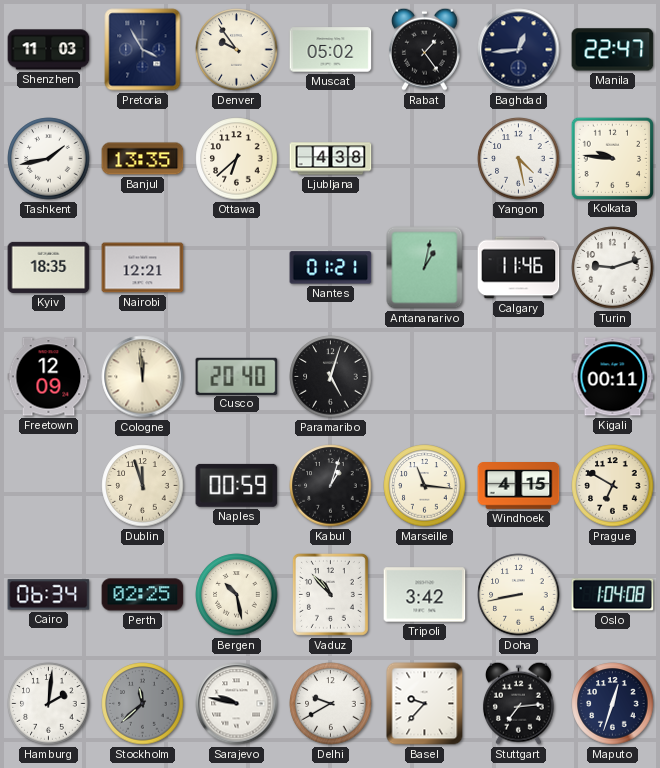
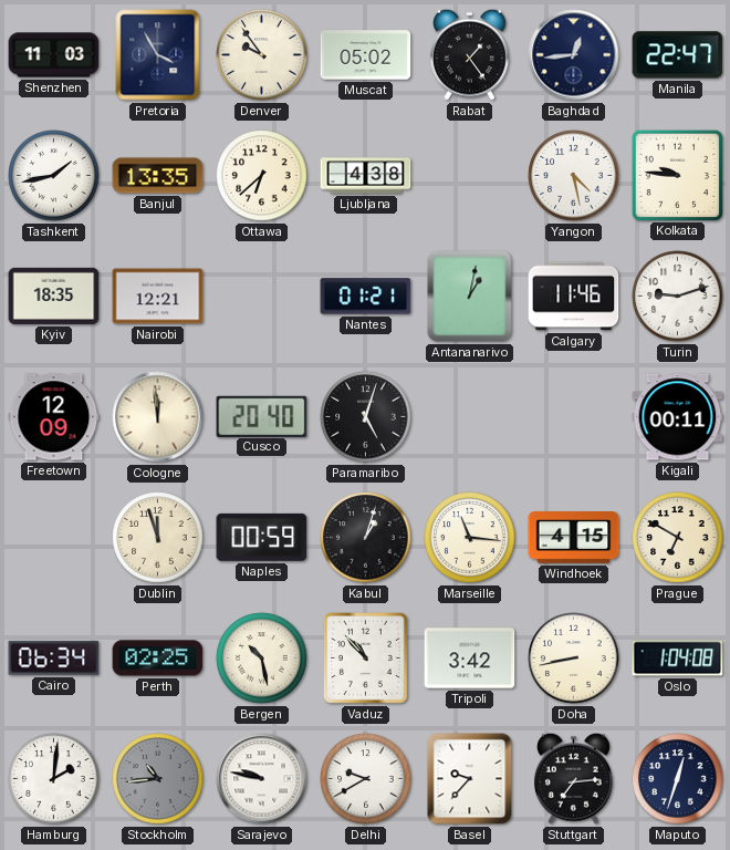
Stockholm: 11:38 -> 10:44
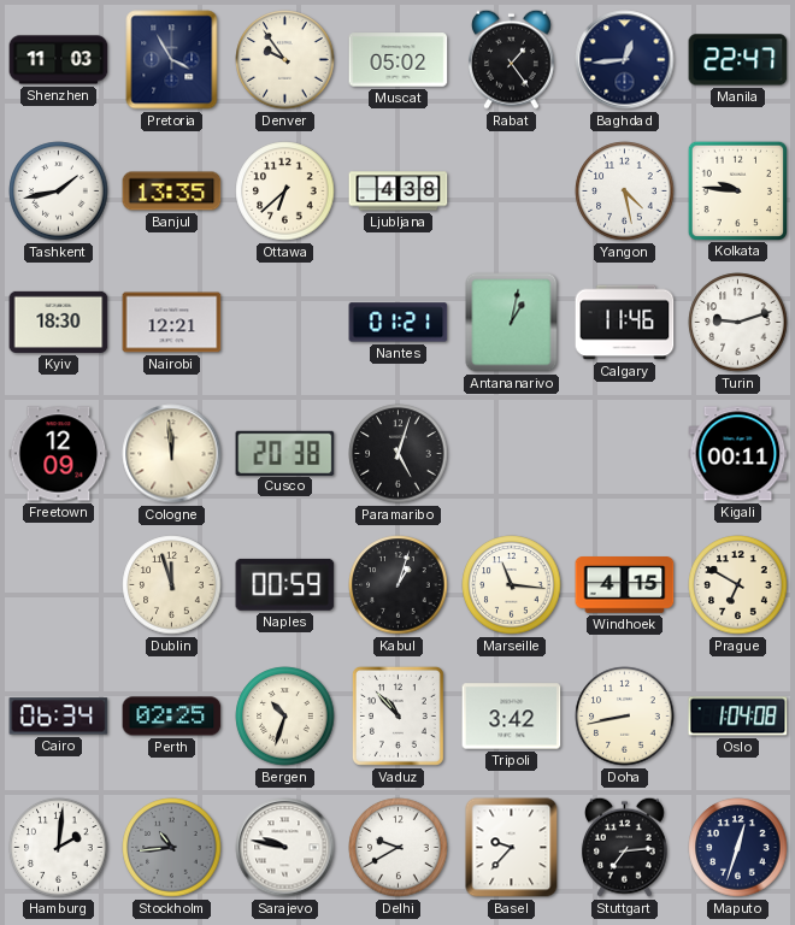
Kyiv: 18:35 -> 18:30
Cusco: 20:40 -> 20:38
Bergen: 10:28 -> 10:33
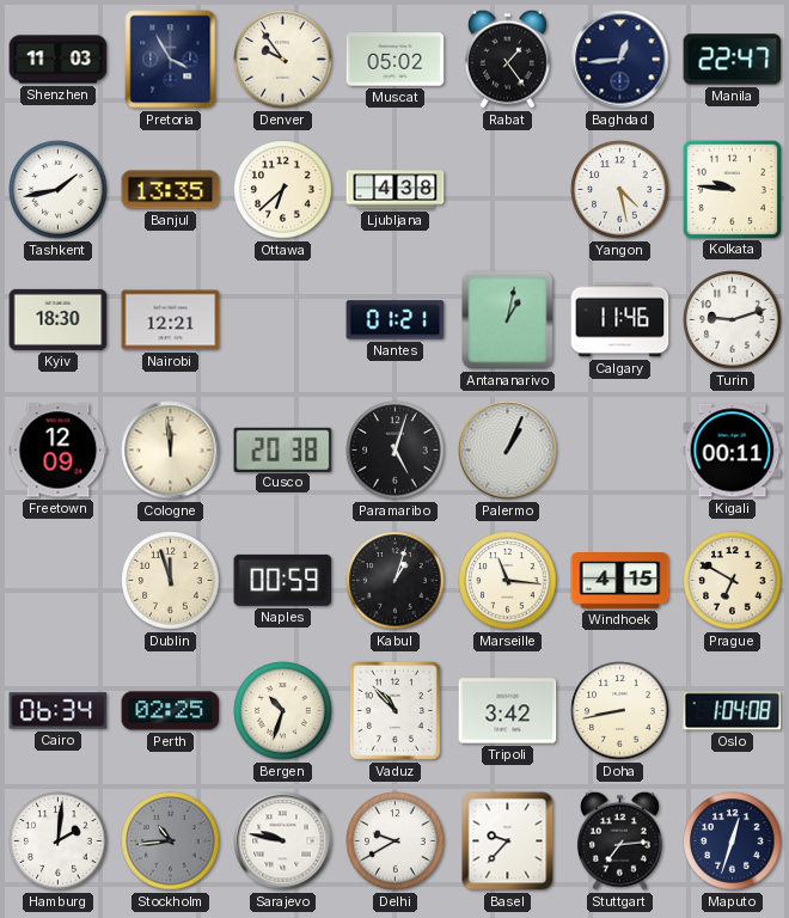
Palermo: none -> 1:04
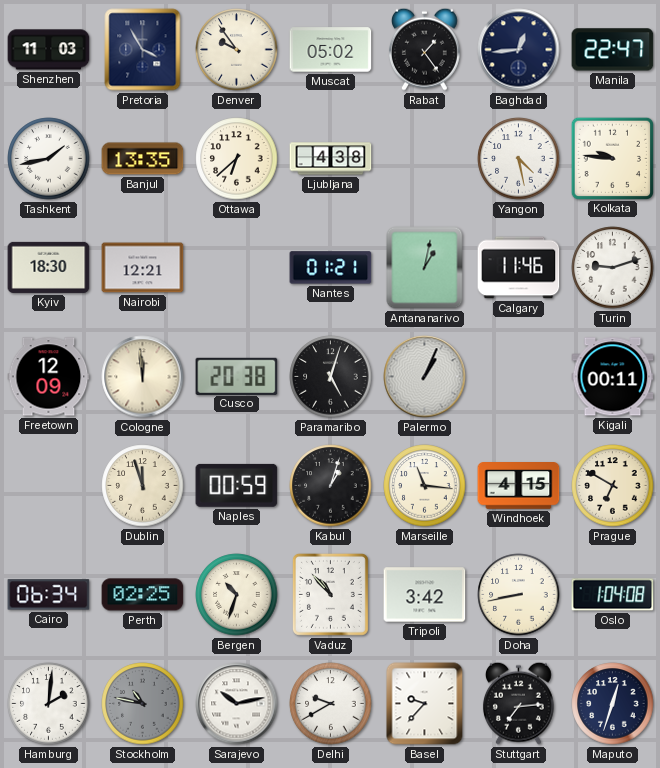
Stockholm: 10:44 -> 10:47
Sarajevo: 9:47 -> 10:13
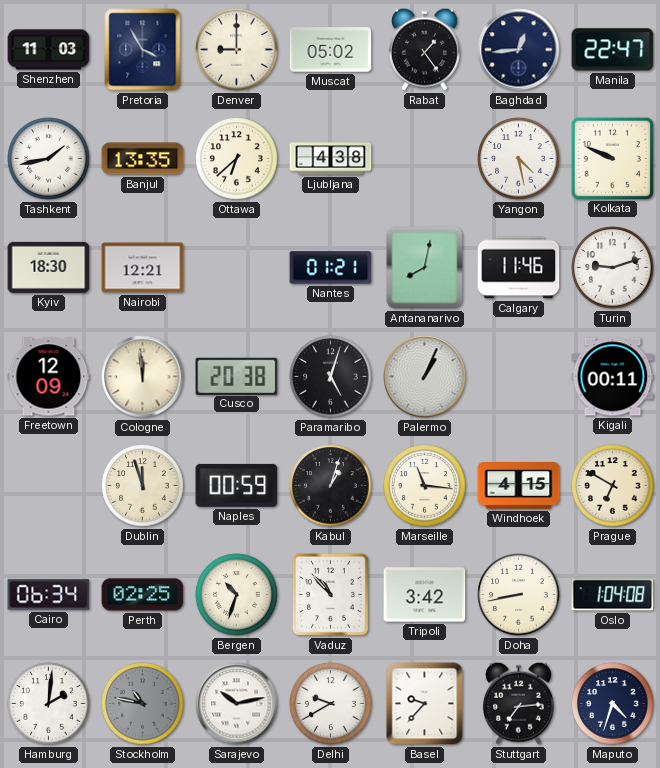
Denver: 9:54 -> 9:00
Kolkata: 9:46 -> 9:49
Antananarivo: 1:02 -> 8:02
Maputo: 12:33 -> 4:33
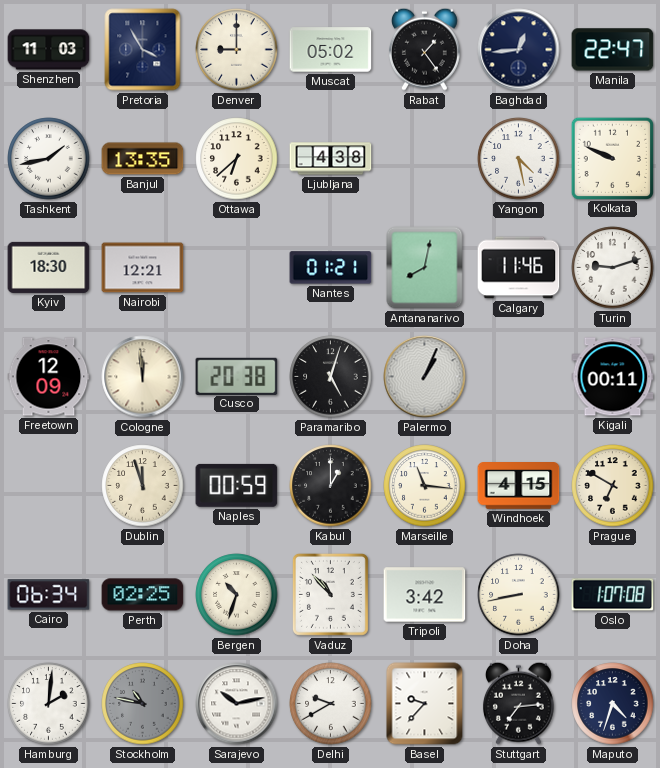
Kabul: 1:03 -> 1:00
Oslo: 1:04 -> 1:07
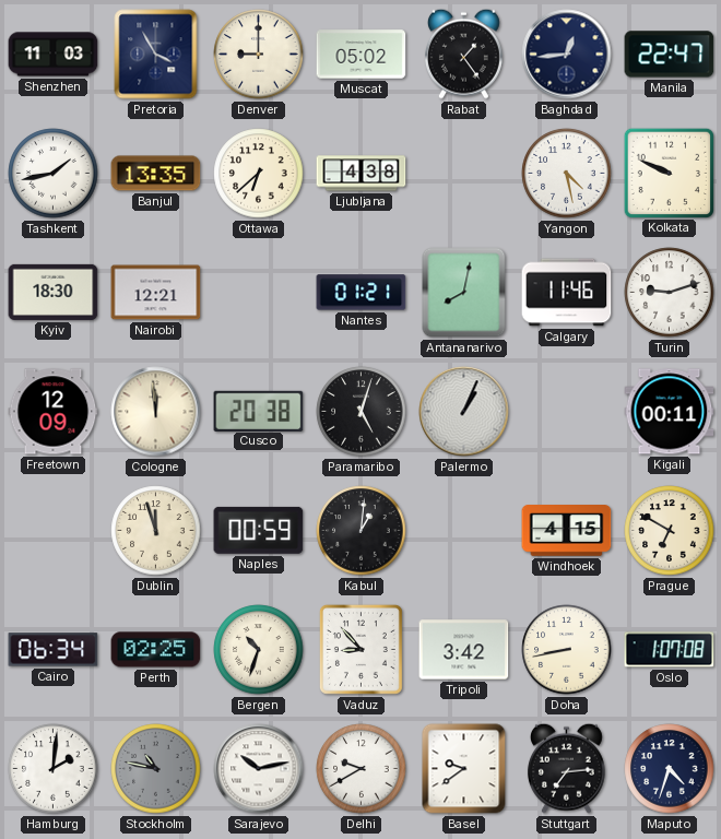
Kabul: 1:00 -> 1:01
Marseille: 11:16 -> none
Vaduz: 10:53 -> 8:53
Basel: 9:37 -> 9:39
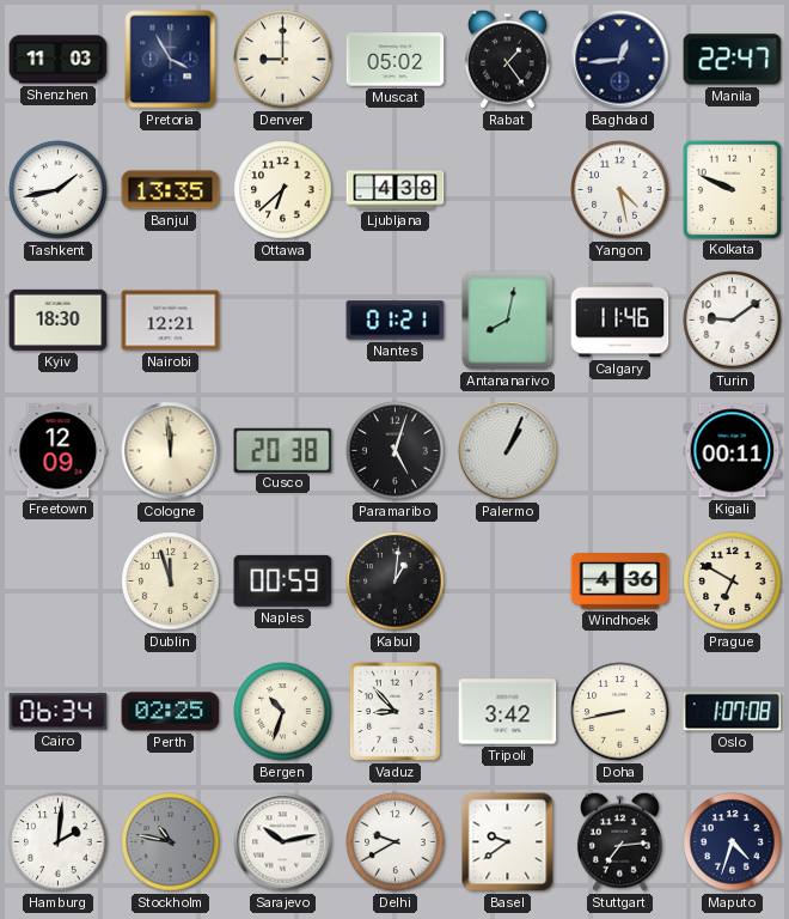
Turin: 9:12 -> 9:09
Windhoek: 4:15 -> 4:36
